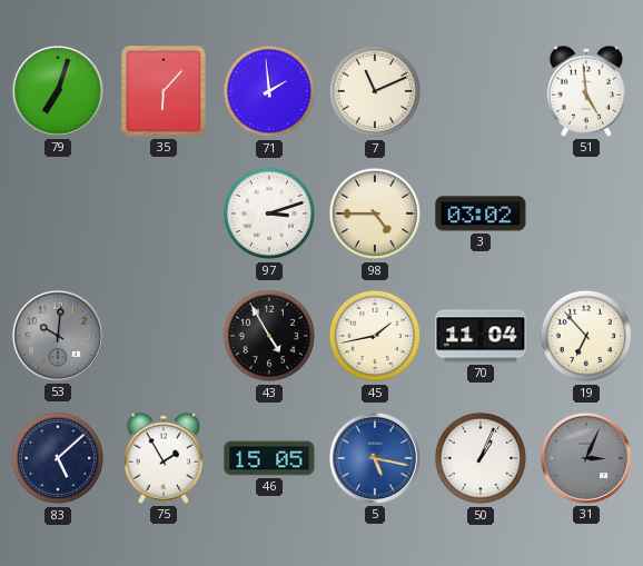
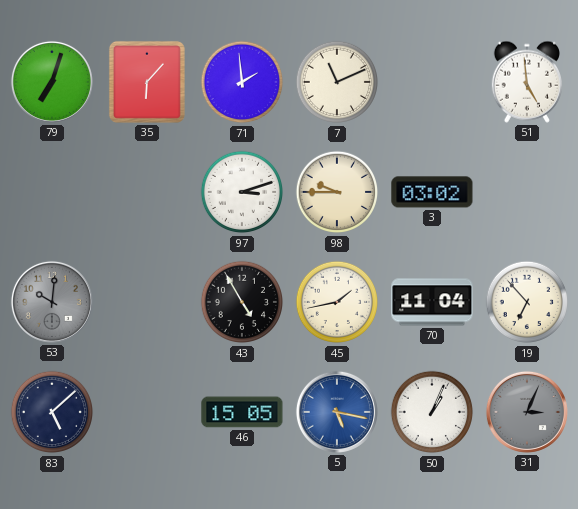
98: 4:45 -> 9:45
75: 1:55 -> none
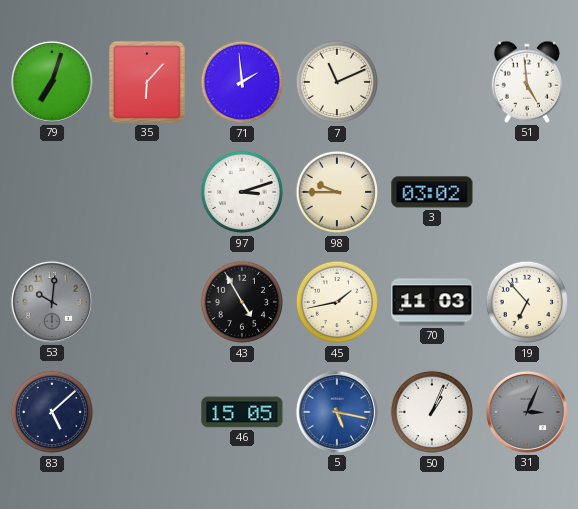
70: 11:04 -> 11:03
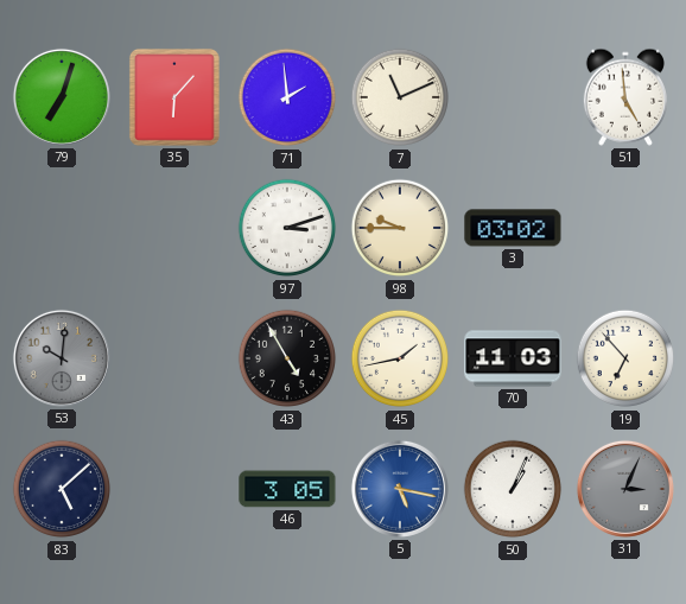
46: 15:05 -> 3:05
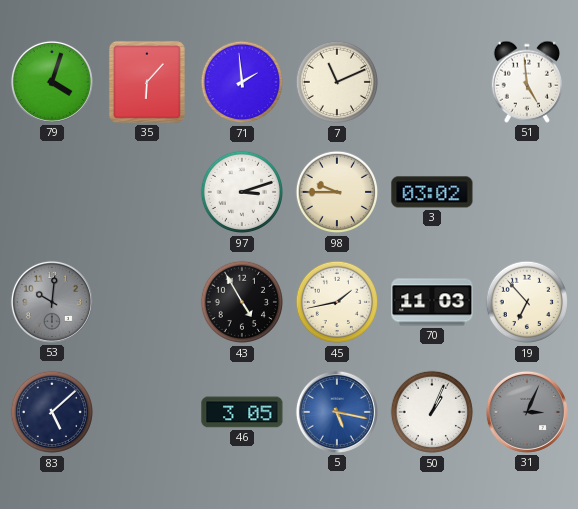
79: 7:03 -> 4:03
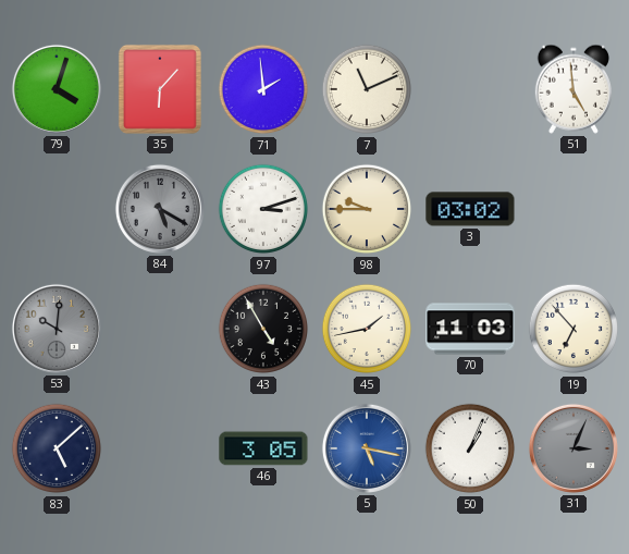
84: none -> 5:20
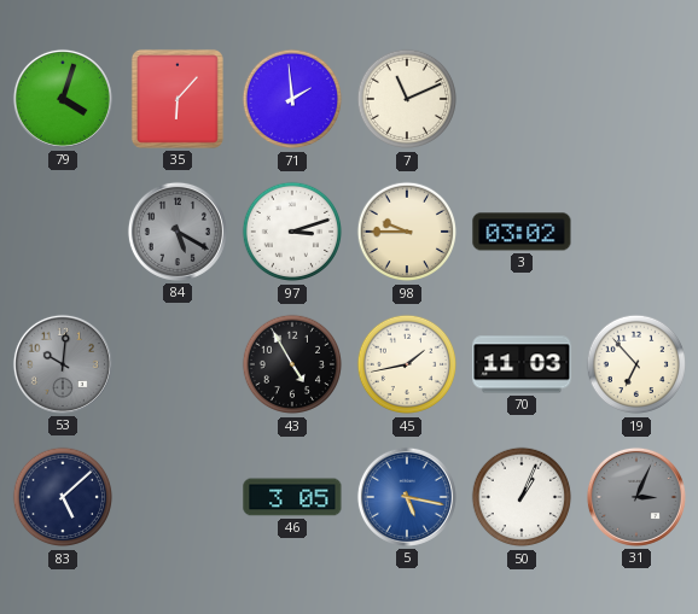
51: 4:59 -> none
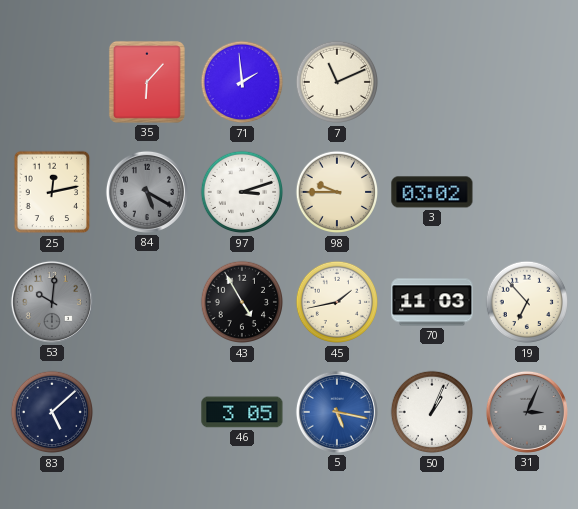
79: 4:03 -> none
25: none -> 12:13
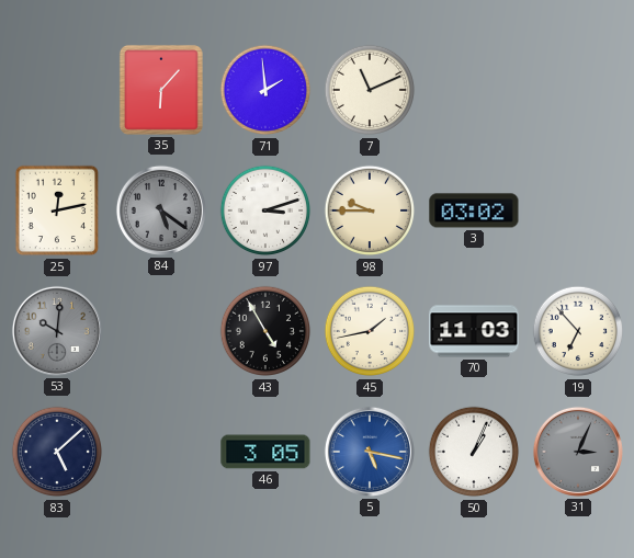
84: 5:20 -> 5:21
